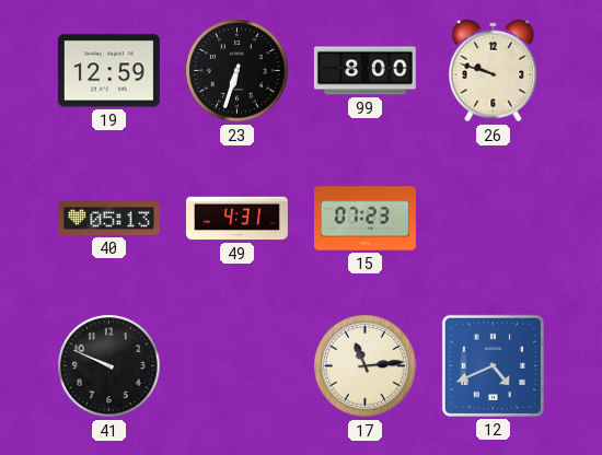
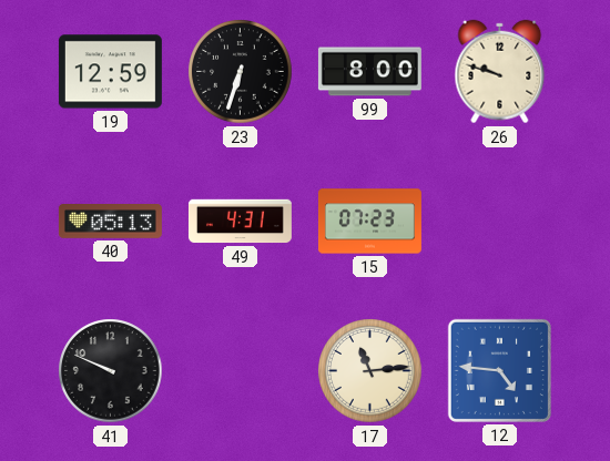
12: 4:41 -> 4:46
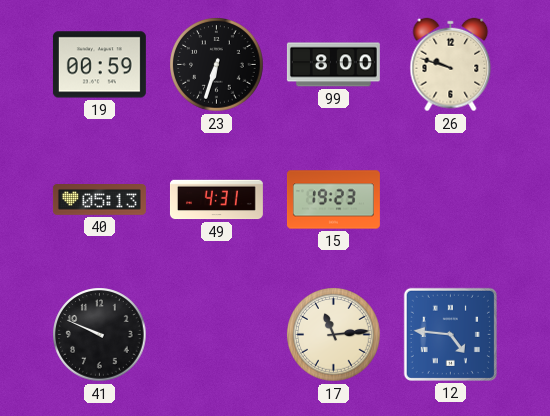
19: 12:59 -> 00:59
15: 07:23 -> 19:23
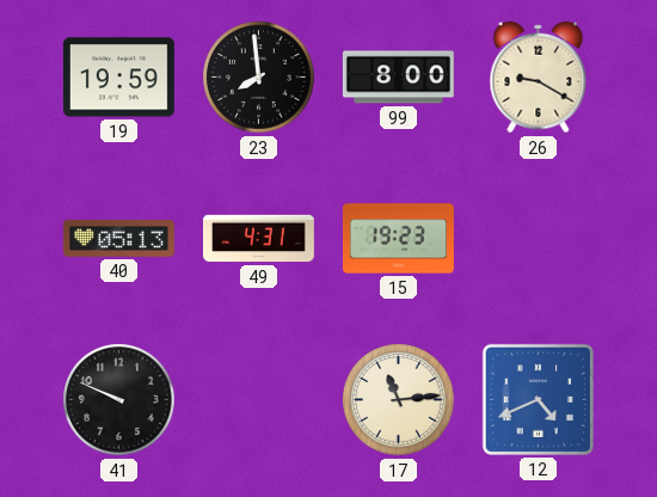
19: 00:59 -> 19:59
23: 6:33 -> 7:59
26: 9:48 -> 9:20
12: 4:46 -> 4:41
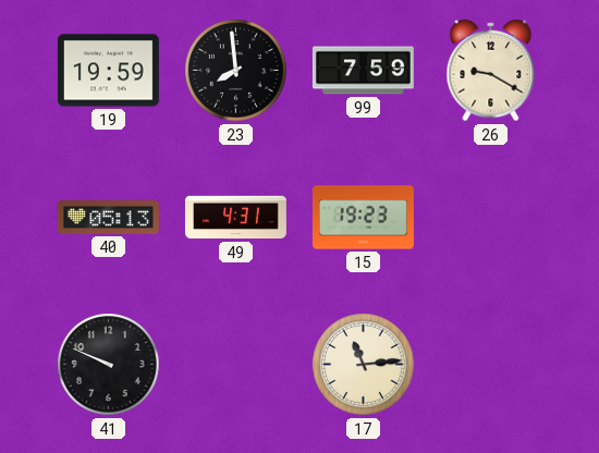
99: 8:00 -> 7:59
12: 4:41 -> none
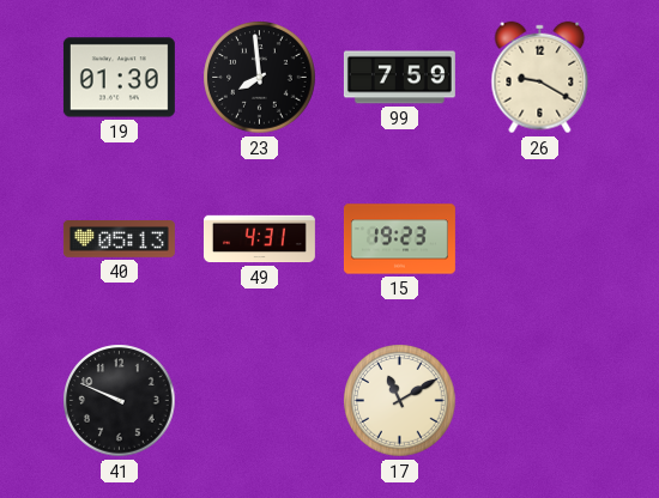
19: 19:59 -> 01:30
17: 11:14 -> 11:10
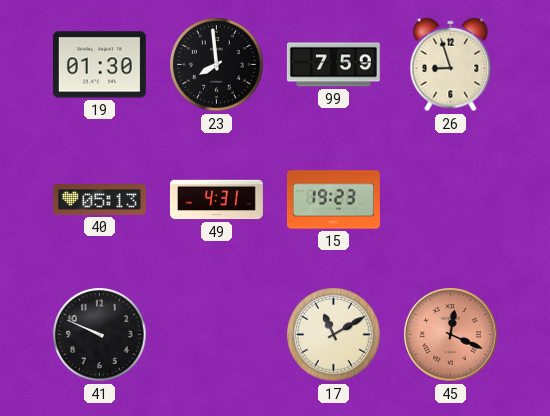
26: 9:20 -> 8:57
45: none -> 12:19
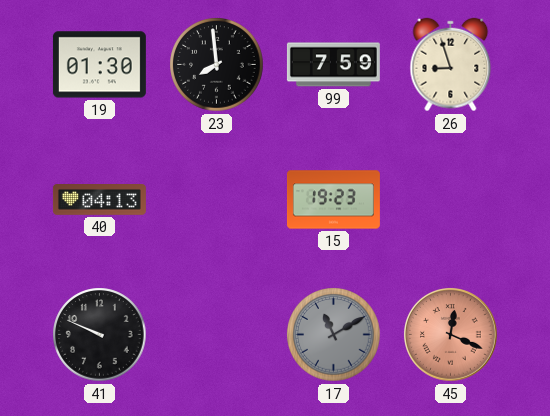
40: 05:13 -> 04:13
49: 4:31 -> none
17 dial: cream -> grey
